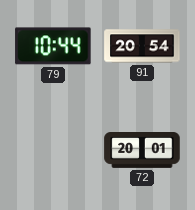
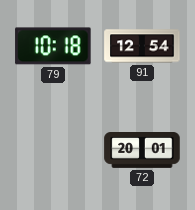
79: 10:44 -> 10:18
91: 20:54 -> 12:54
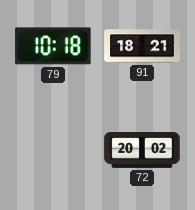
91: 12:54 -> 18:21
72: 20:01 -> 20:02
